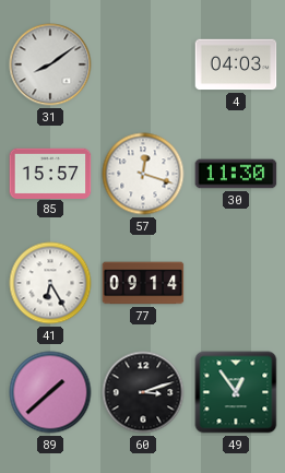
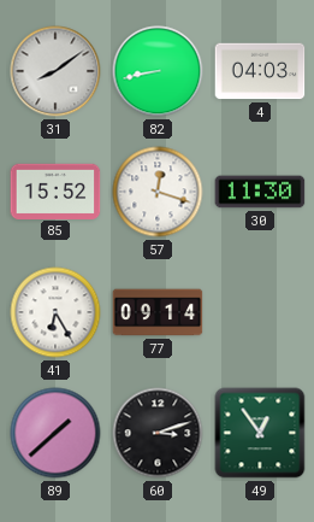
82: none -> 8:43
85: 15:57 -> 15:52
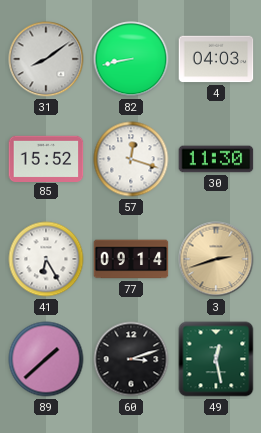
3: none -> 2:42
49: 12:54 -> 12:28
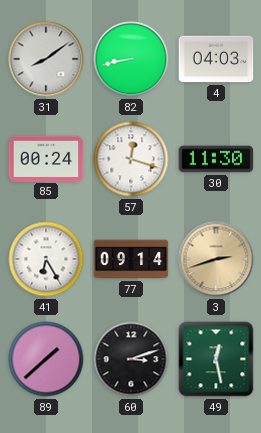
85: 15:52 -> 00:24
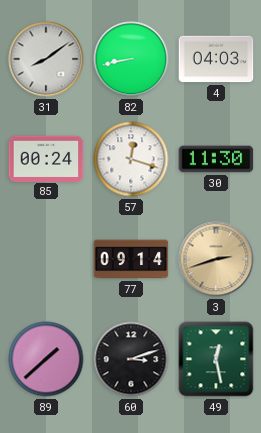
41: 6:25 -> none
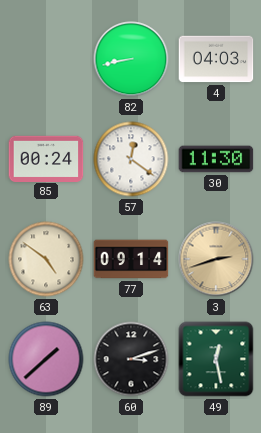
31: 8:09 -> none
57: 12:18 -> 12:21
63: none -> 4:51
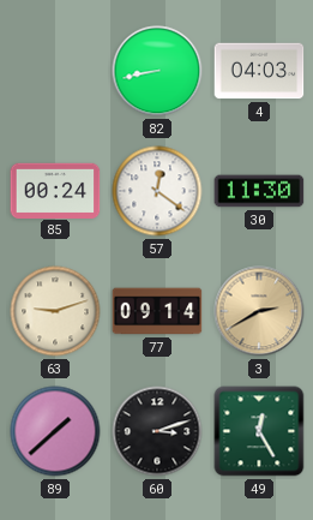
63: 4:51 -> 9:12
3: 2:42 -> 2:40
49: 12:28 -> 12:25
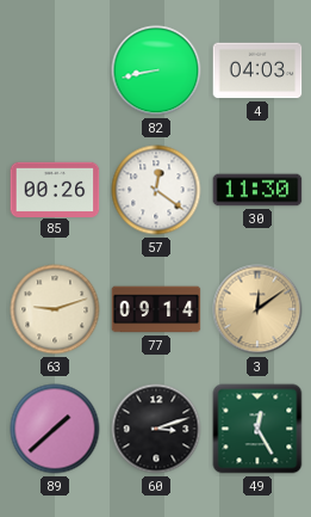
85: 00:24 -> 00:26
3: 2:40 -> 12:09
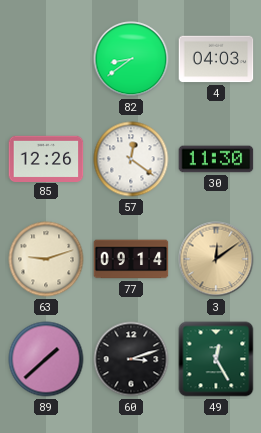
82: 8:43 -> 8:39
85: 00:26 -> 12:26
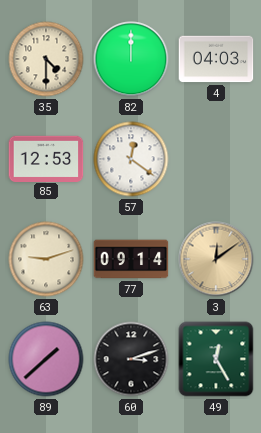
35: none -> 4:30
82: 8:39 -> 12:00
85: 12:26 -> 12:53
30: 11:30 -> none
